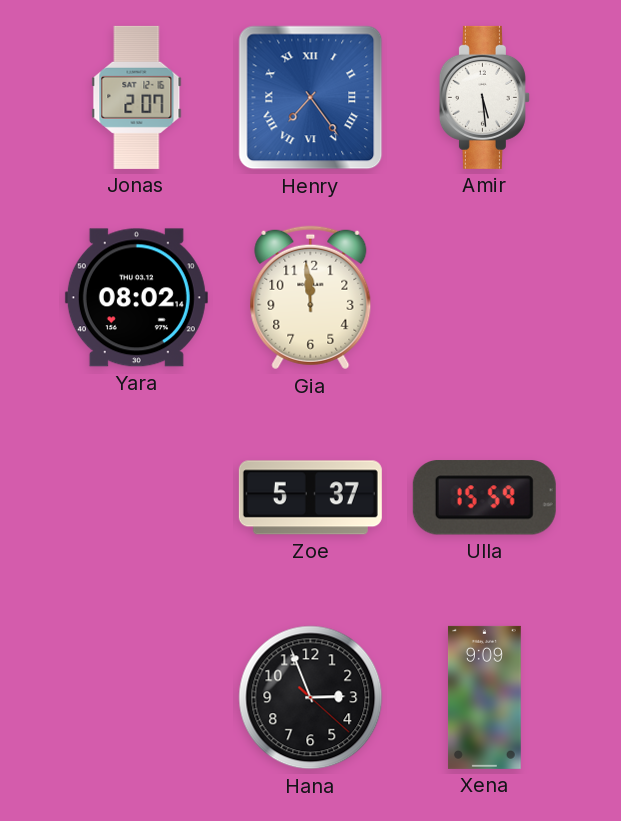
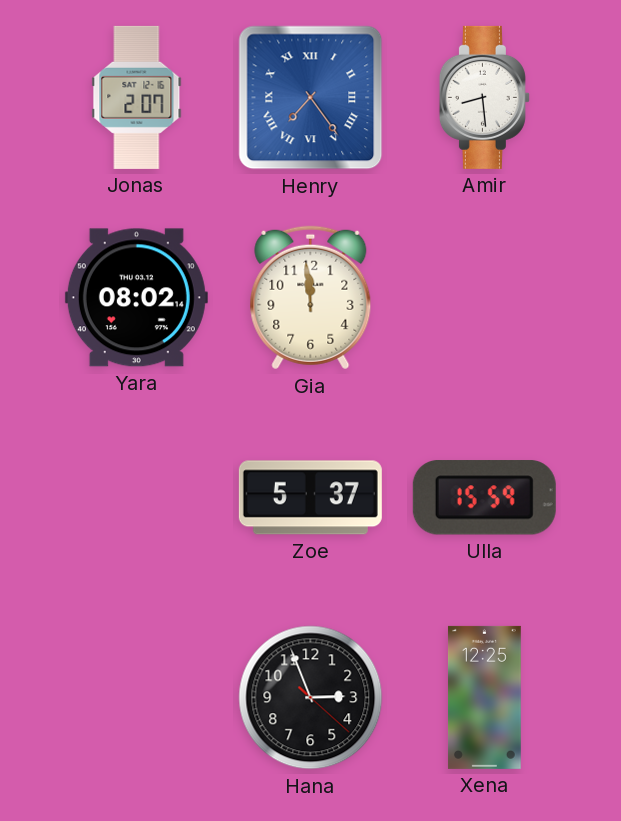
Amir: 5:29 -> 8:29
Xena: 9:09 -> 12:25
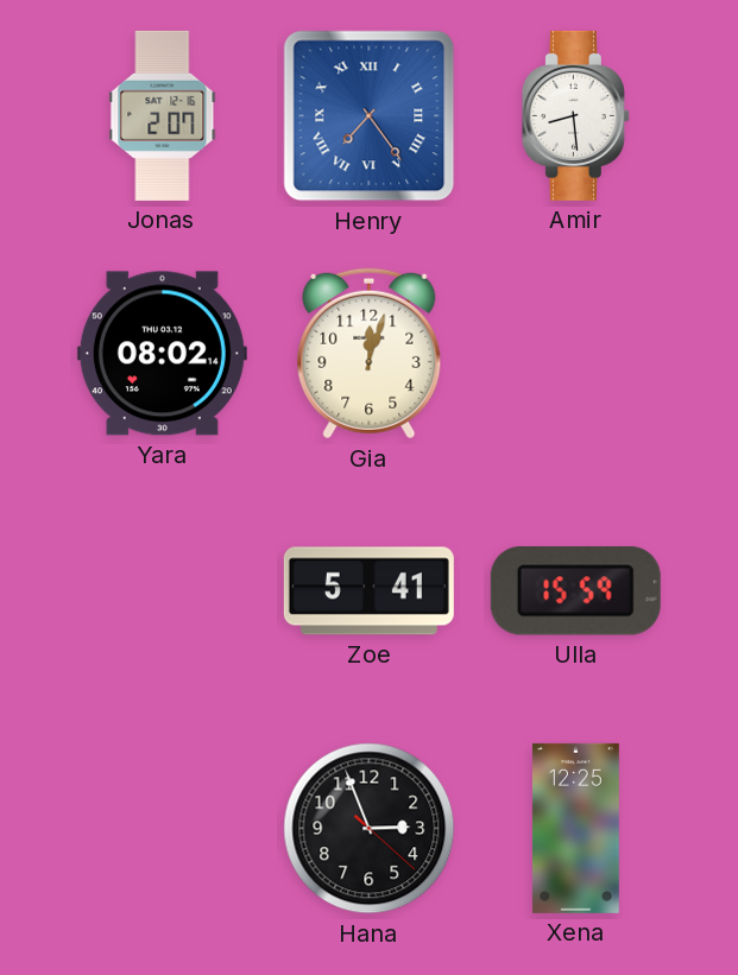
Gia: 11:59 -> 12:03
Zoe: 5:37 -> 5:41
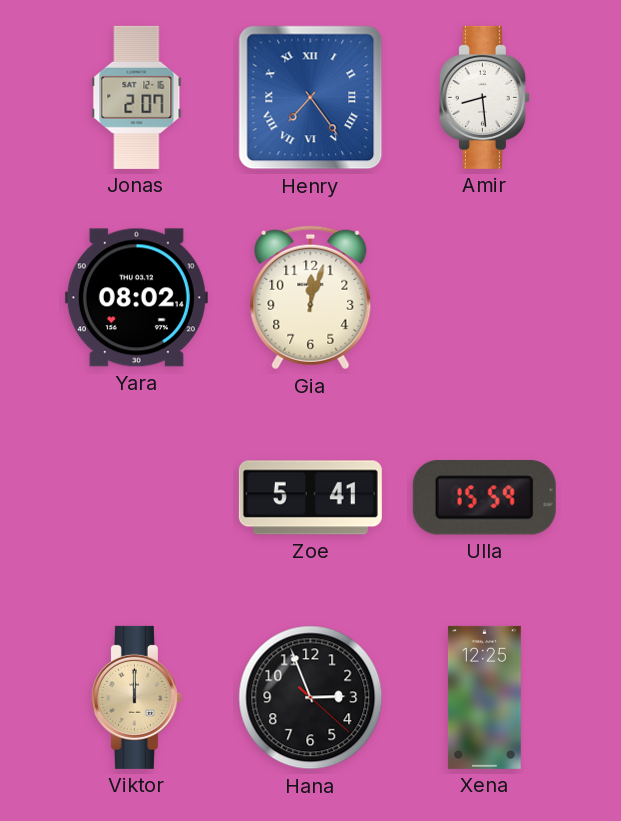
Viktor: none -> 12:00
